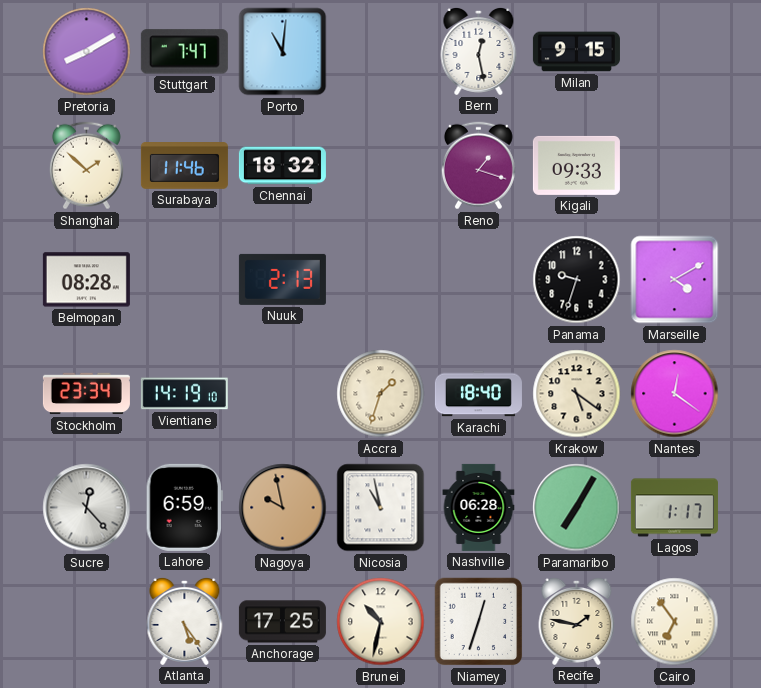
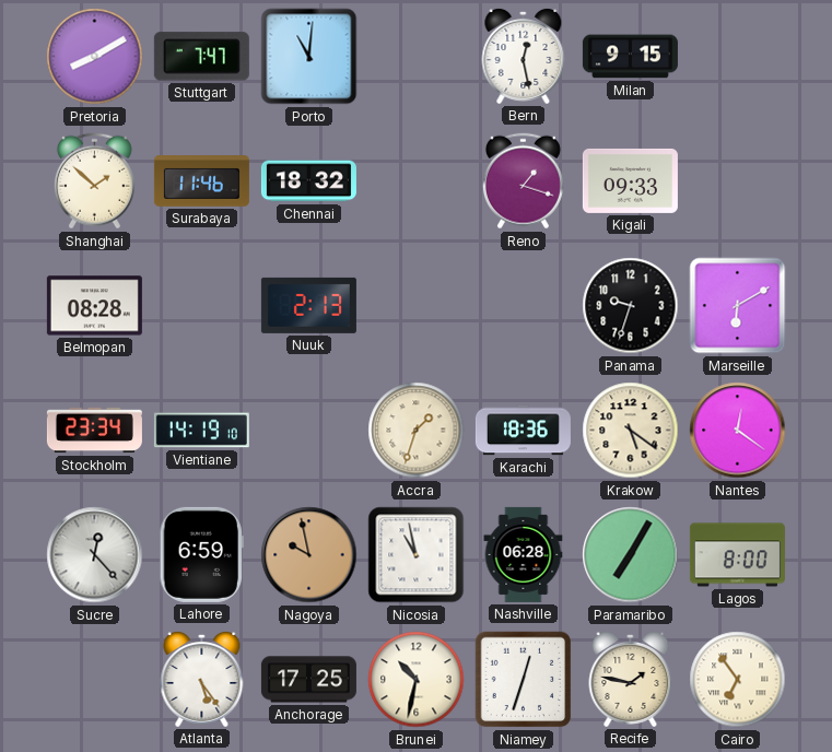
Marseille: 4:10 -> 6:10
Karachi: 18:40 -> 18:36
Lagos: 1:17 -> 8:00
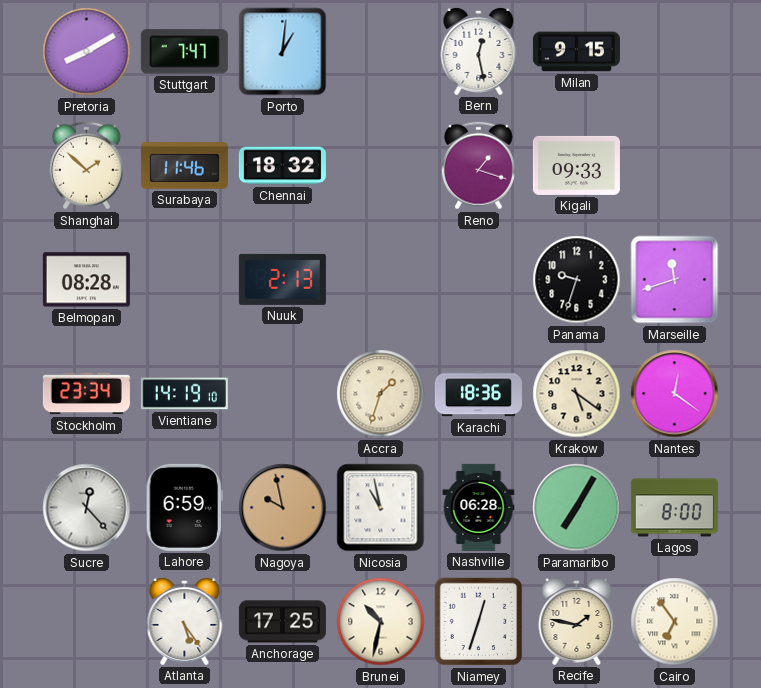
Porto: 11:01 -> 1:01
Marseille: 6:10 -> 11:42
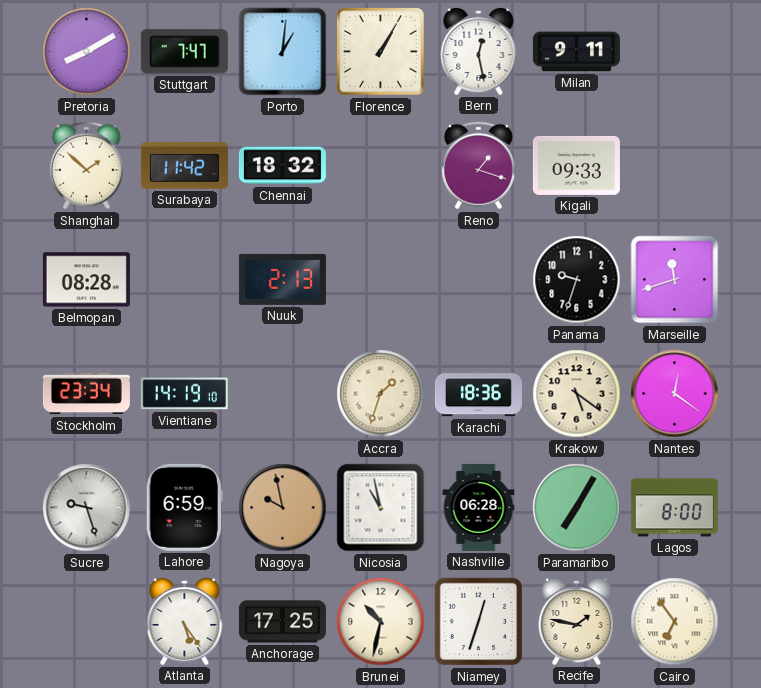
Florence: none -> 1:05
Milan: 9:15 -> 9:11
Surabaya: 11:46 -> 11:42
Sucre: 12:23 -> 9:27
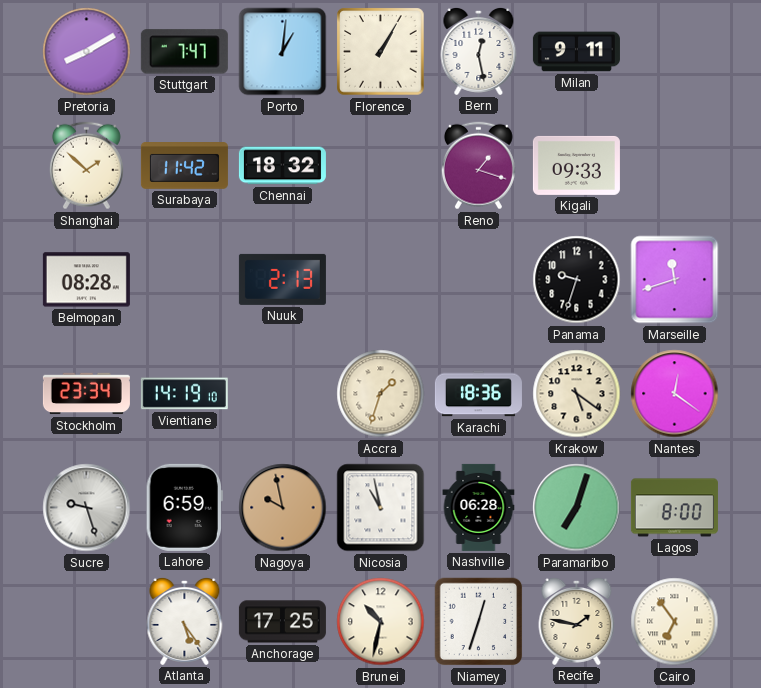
Paramaribo: 7:05 -> 7:03
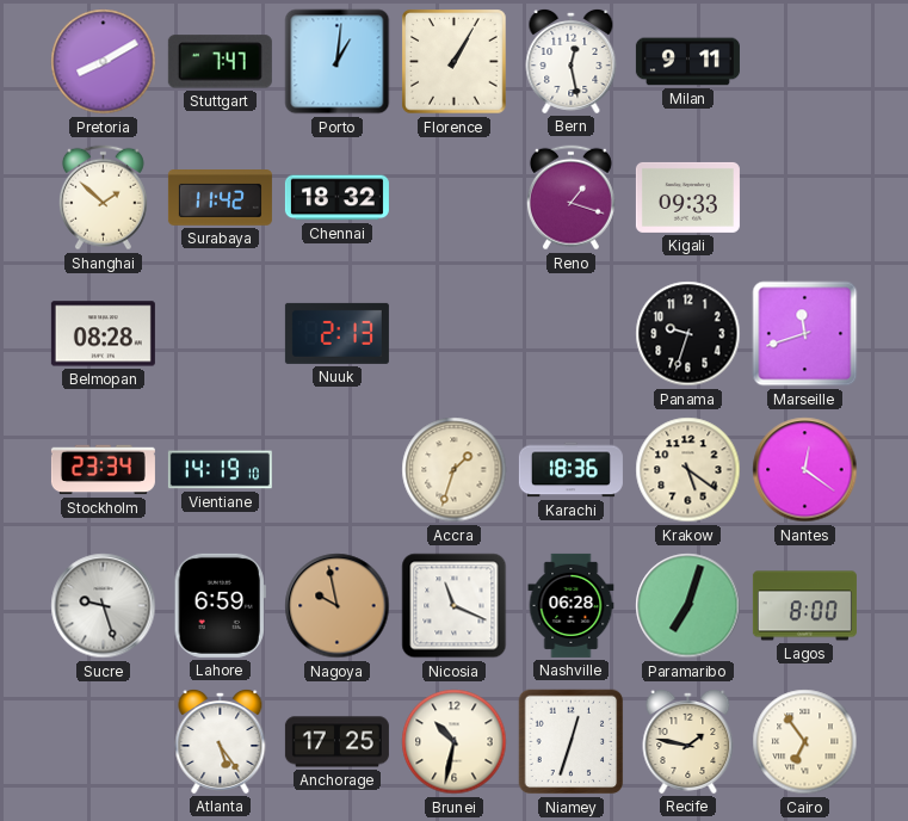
Nicosia: 10:58 -> 11:19
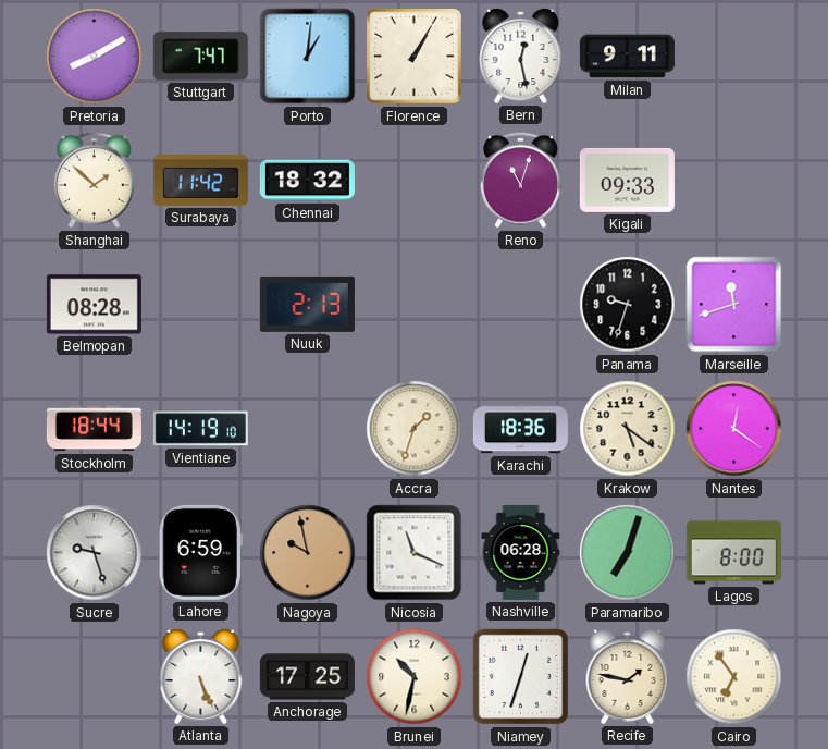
Reno: 1:18 -> 11:03
Stockholm: 23:34 -> 18:44
Atlanta: 5:24 -> 5:26
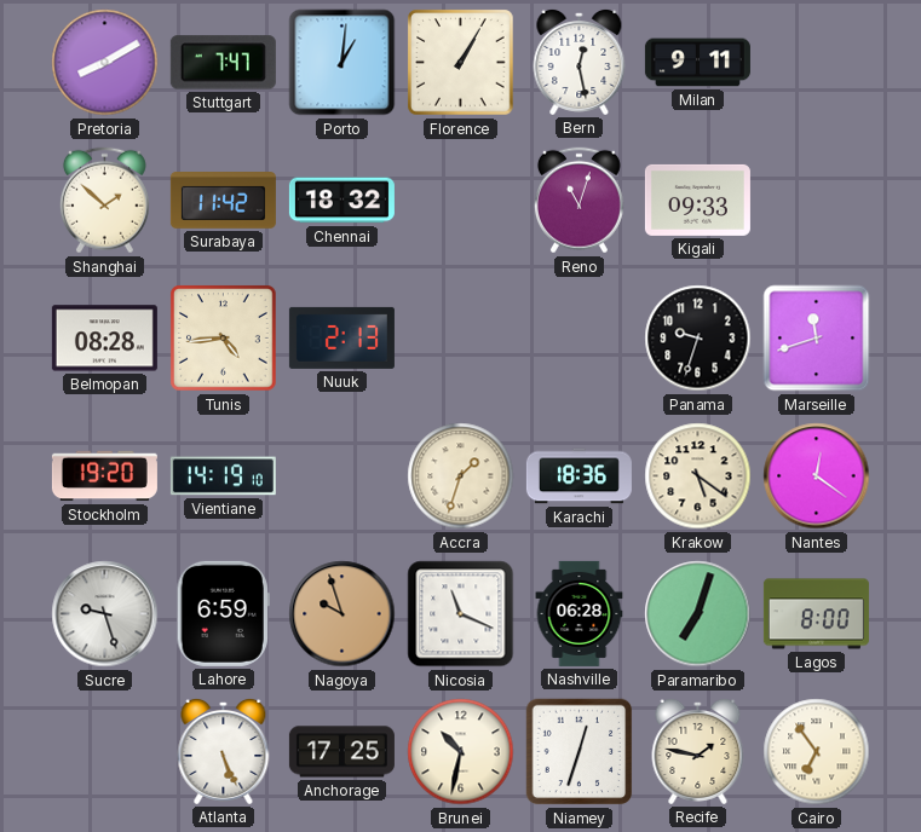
Tunis: none -> 4:44
Stockholm: 18:44 -> 19:20
Nagoya: 9:58 -> 9:57
